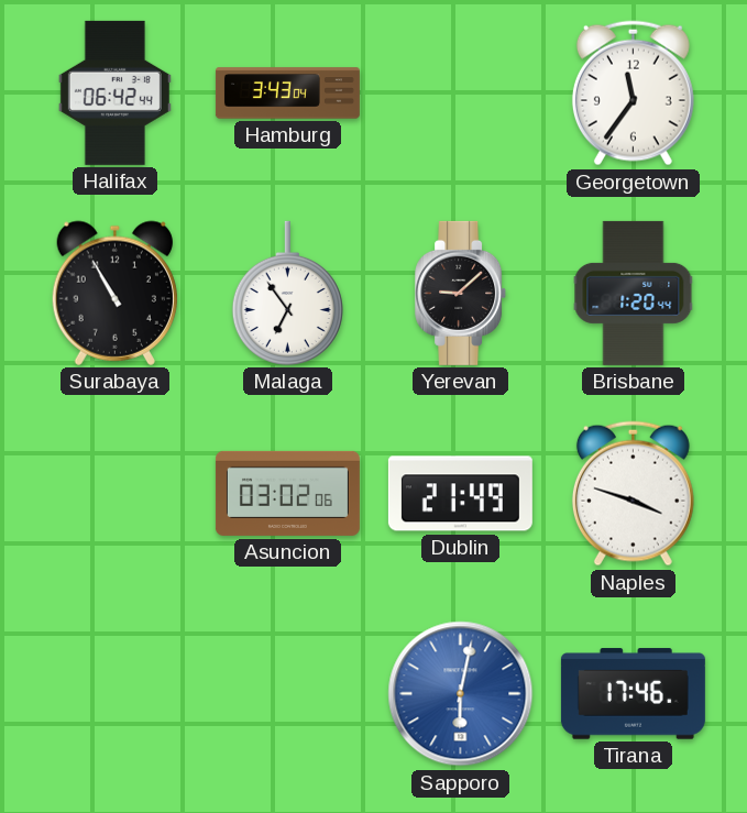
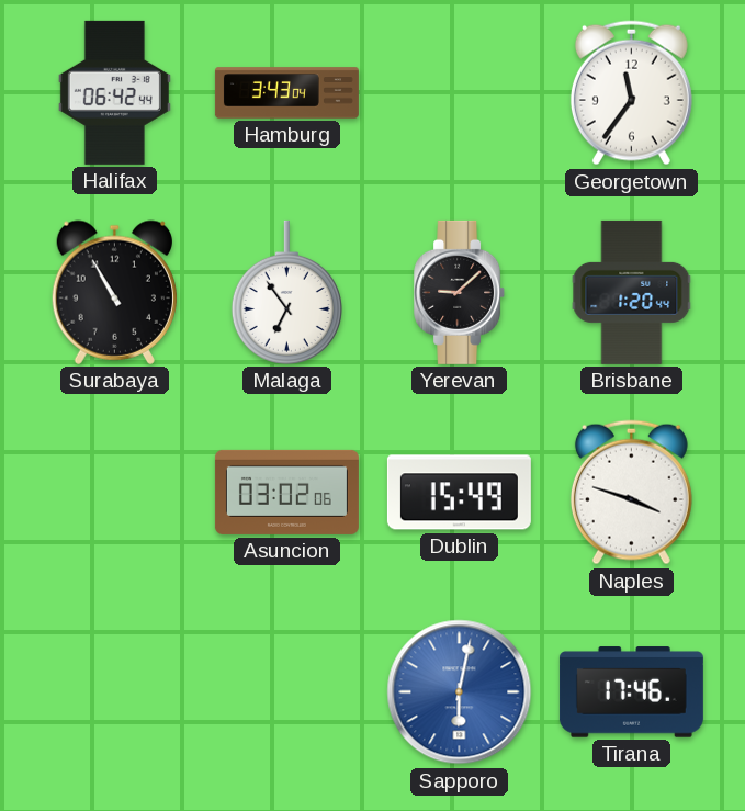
Dublin: 21:49 -> 15:49
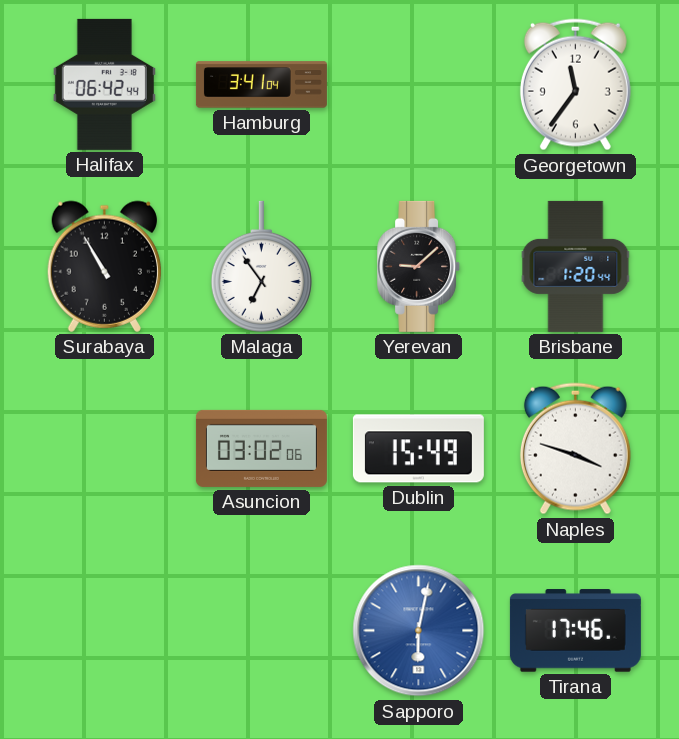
Hamburg: 3:43 -> 3:41
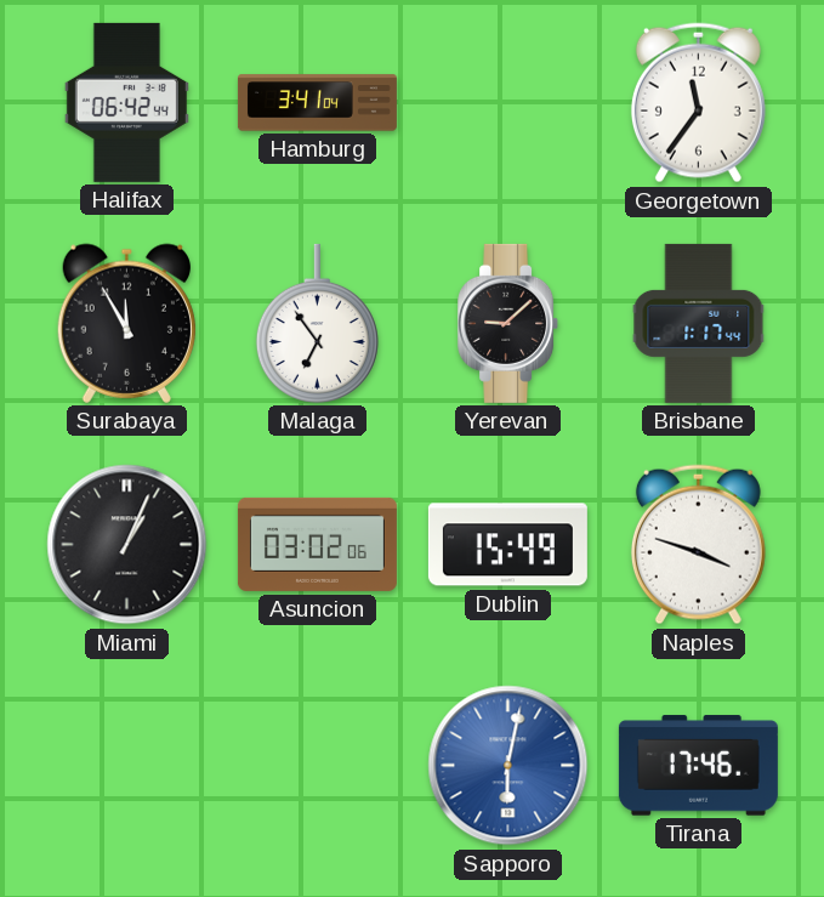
Surabaya: 10:55 -> 11:55
Brisbane: 1:20 -> 1:17
Miami: none -> 1:04
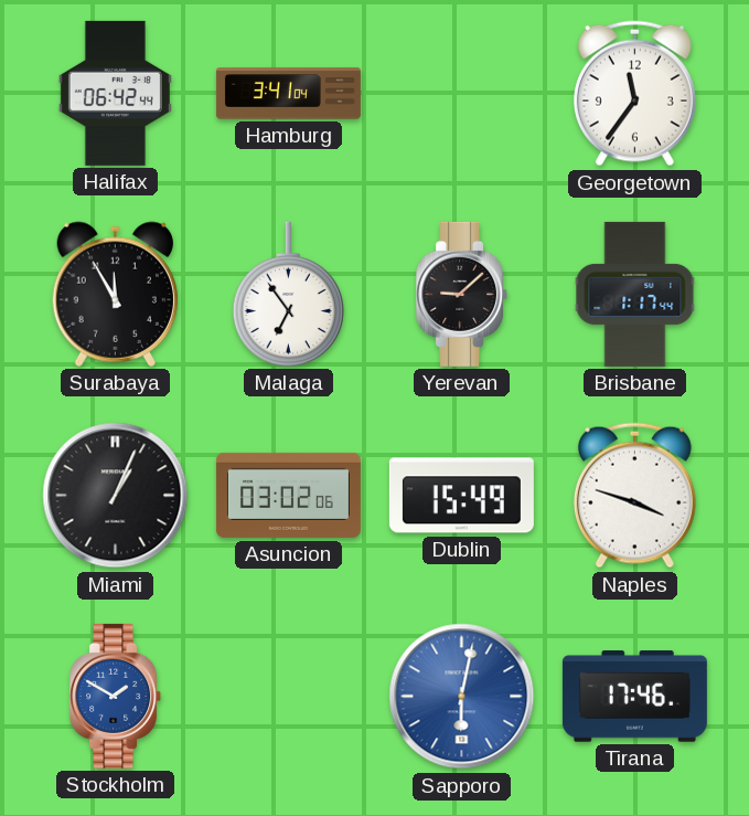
Stockholm: none -> 1:50
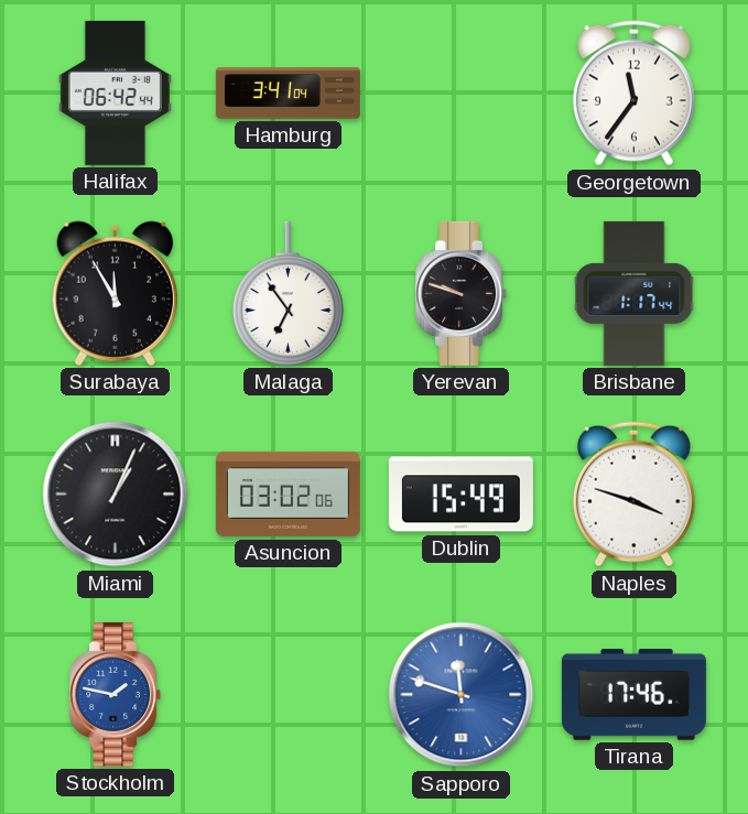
Yerevan: 9:08 -> 9:48
Stockholm: 1:50 -> 1:47
Sapporo: 6:02 -> 11:48
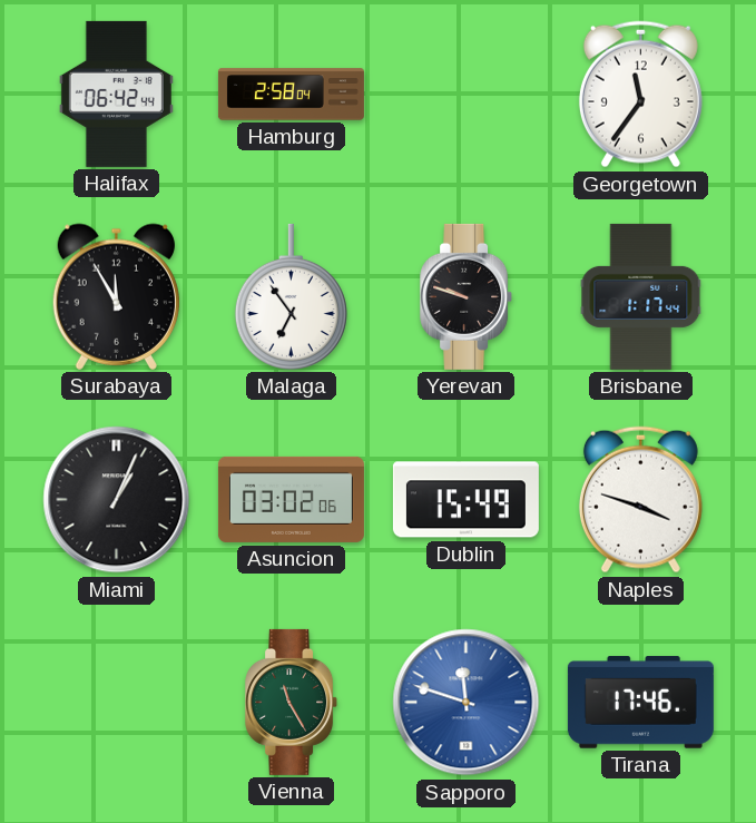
Hamburg: 3:41 -> 2:58
Stockholm: 1:47 -> none
Vienna: none -> 11:25
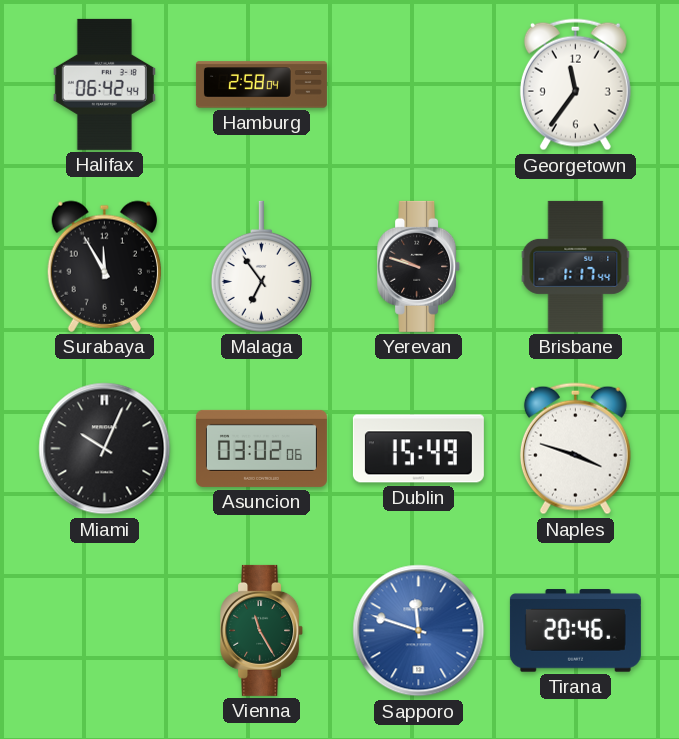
Miami: 1:04 -> 10:04
Tirana: 17:46 -> 20:46
